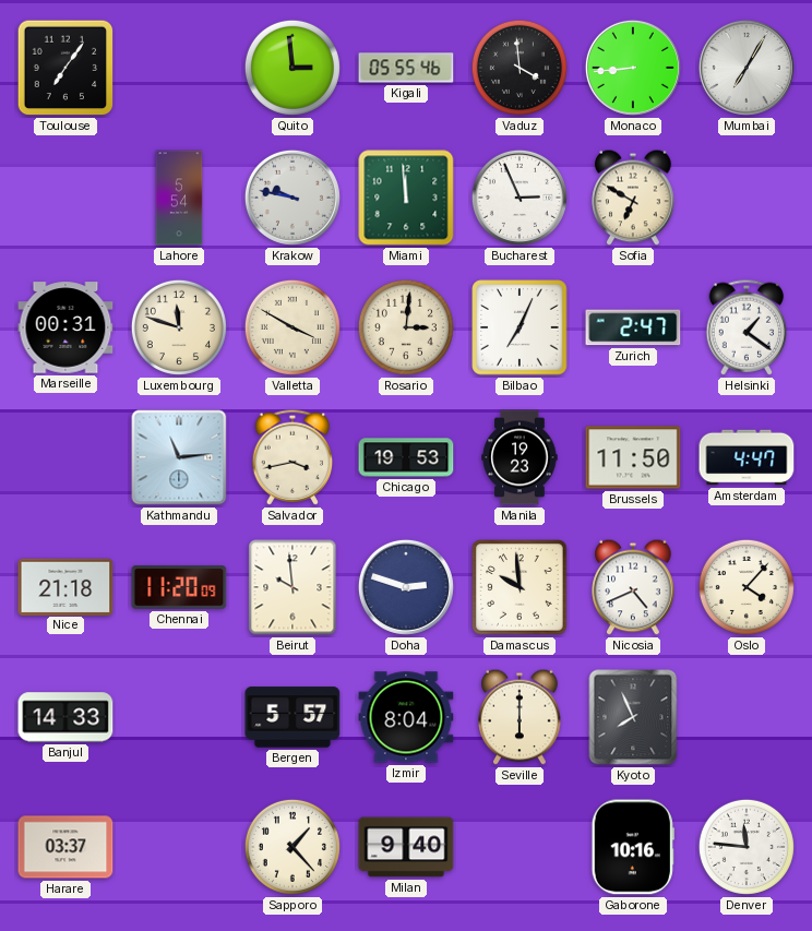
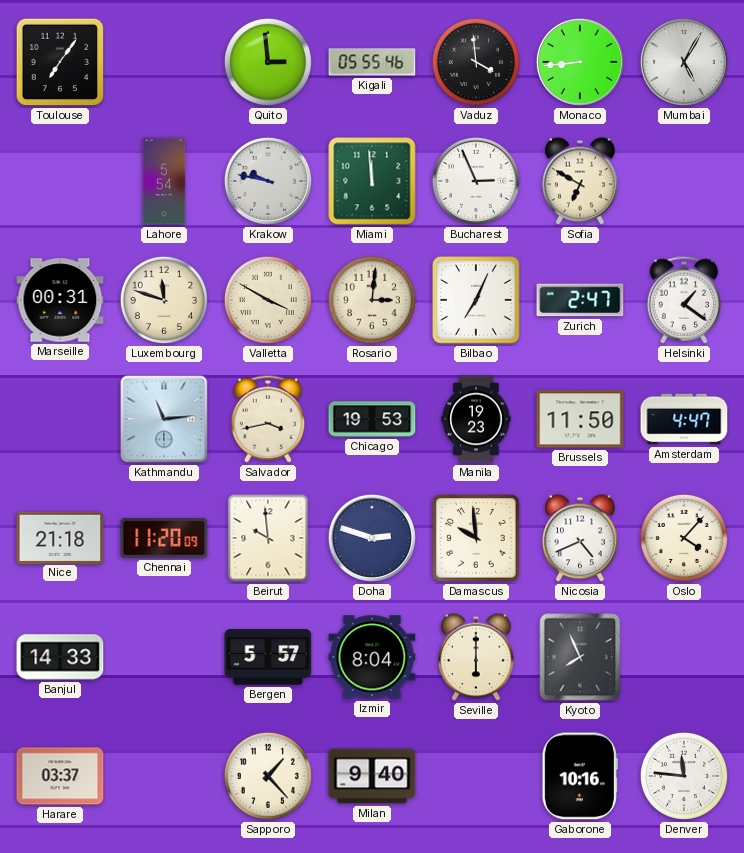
Mumbai: 7:05 -> 5:05
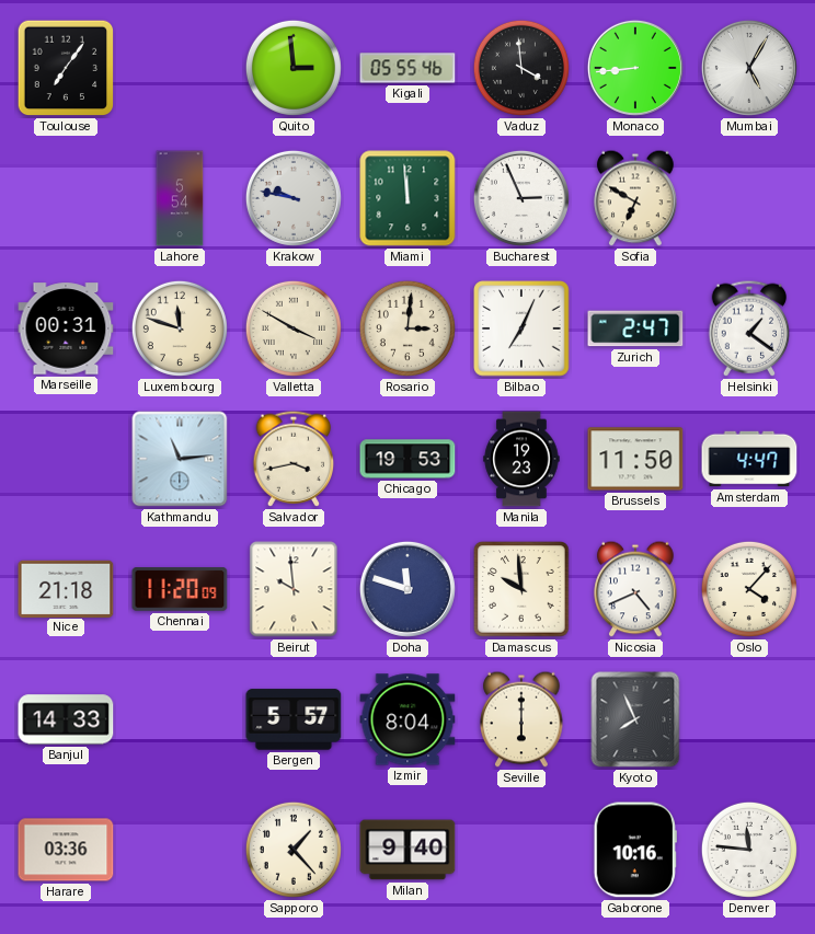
Doha: 2:48 -> 11:48
Harare: 03:37 -> 03:36
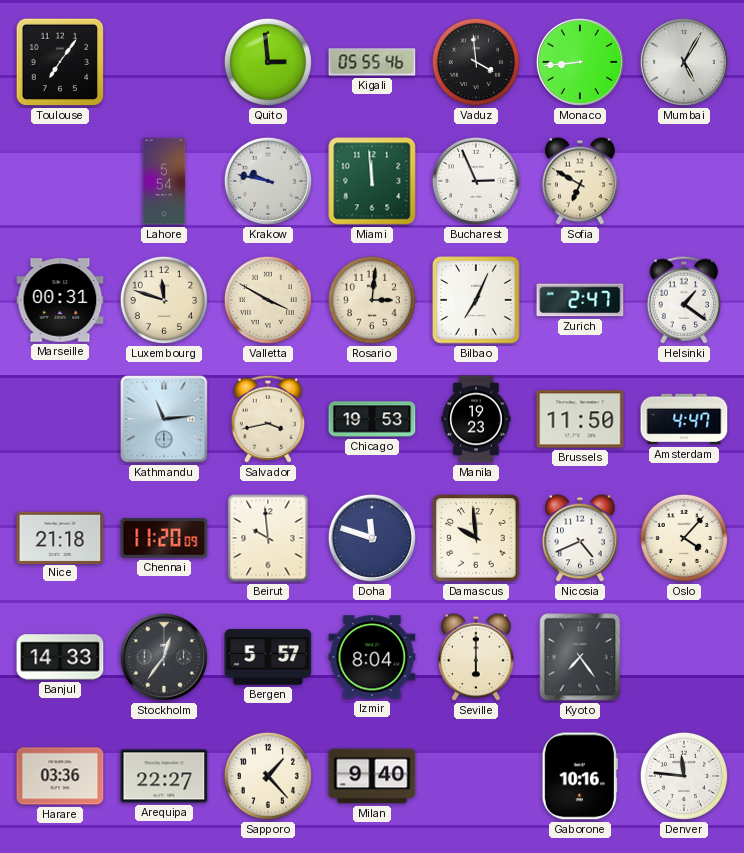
Stockholm: none -> 12:36
Kyoto: 7:56 -> 7:24
Arequipa: none -> 22:27
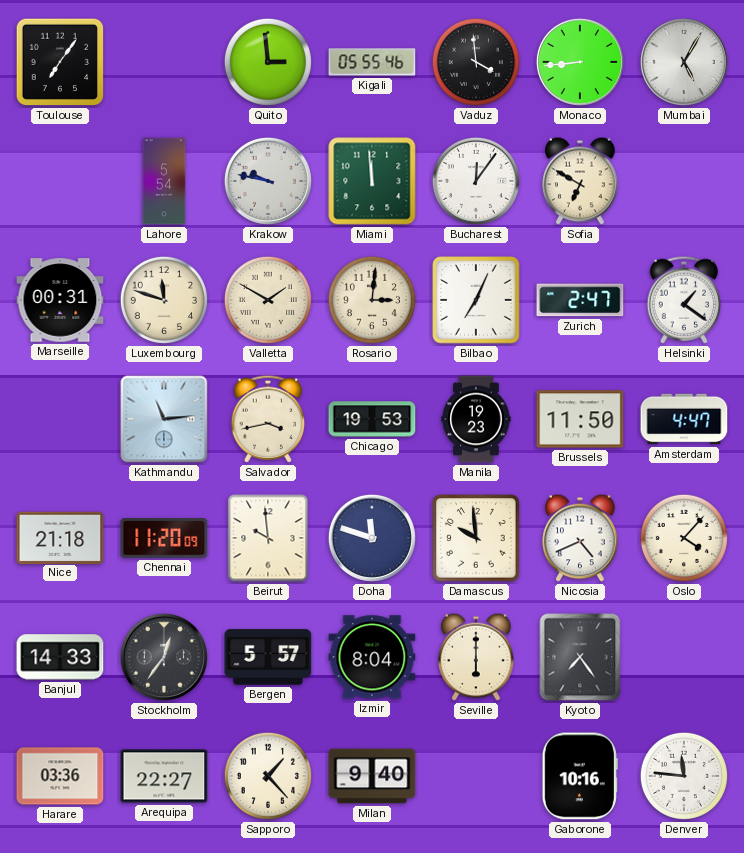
Bucharest: 2:56 -> 12:06
Valletta: 3:50 -> 1:50
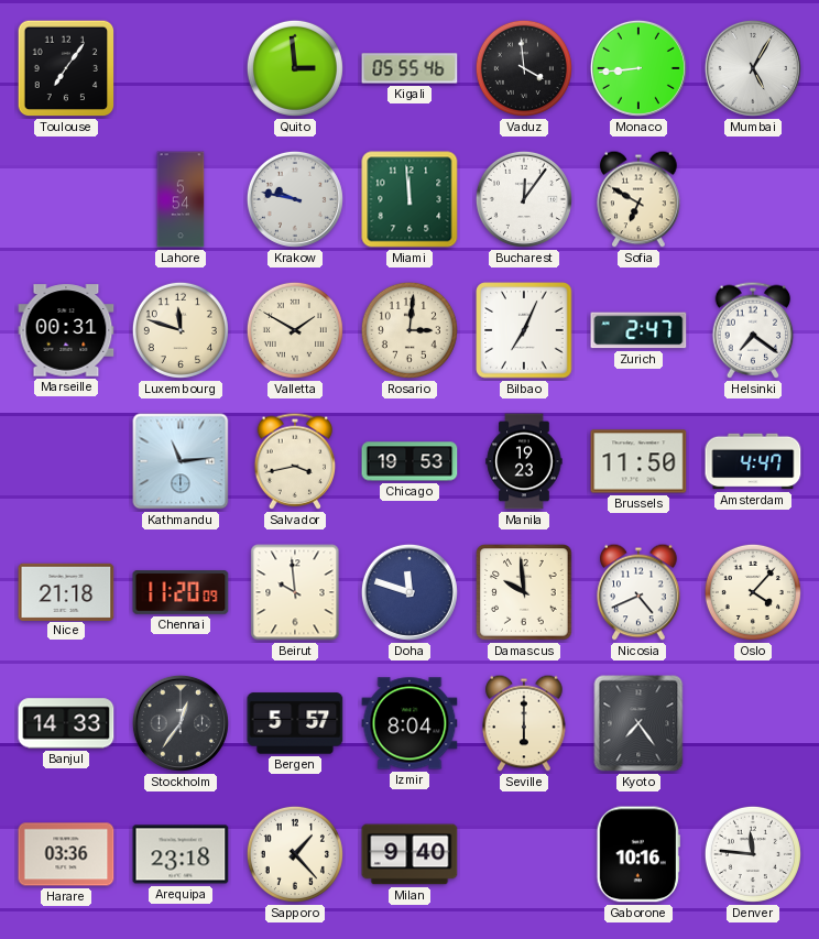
Helsinki: 1:21 -> 7:21
Arequipa: 22:27 -> 23:18
